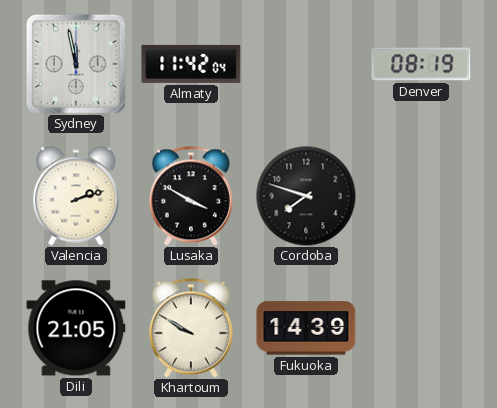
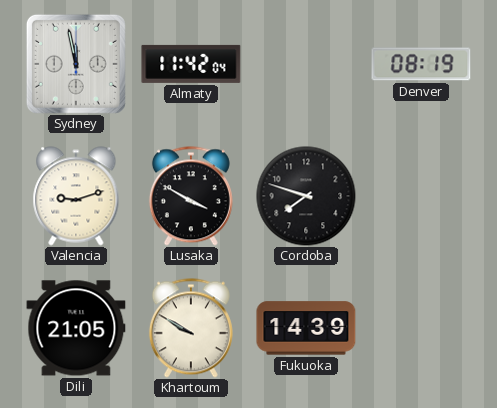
Valencia: 2:12 -> 9:12
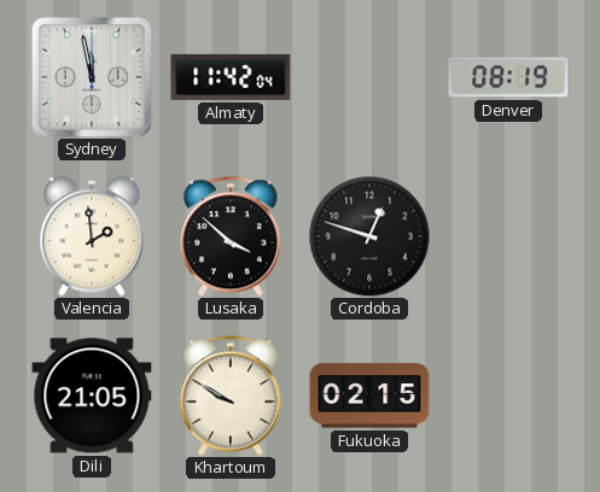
Valencia: 9:12 -> 1:59
Lusaka: 3:50 -> 3:52
Cordoba: 7:48 -> 12:48
Fukuoka: 14:39 -> 02:15
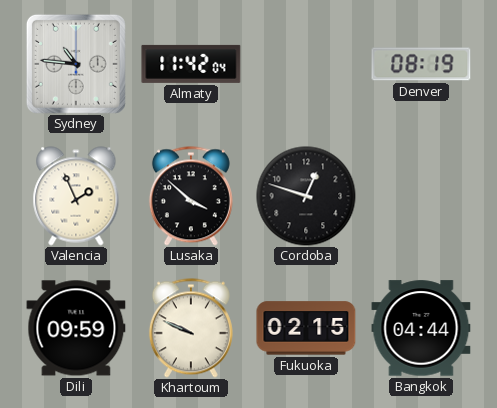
Sydney: 11:58 -> 10:46
Valencia: 1:59 -> 1:56
Dili: 21:05 -> 09:59
Khartoum: 9:50 -> 9:49
Bangkok: none -> 04:44
